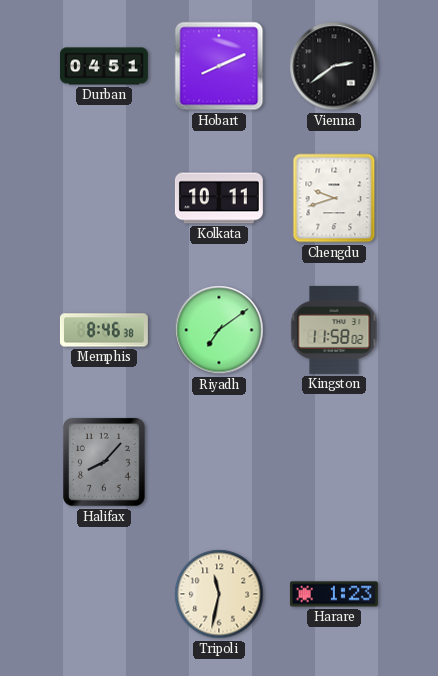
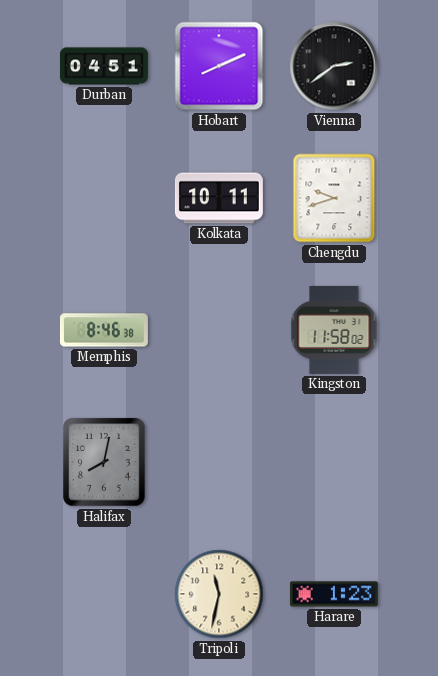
Riyadh: 7:09 -> none
Halifax: 8:07 -> 8:02
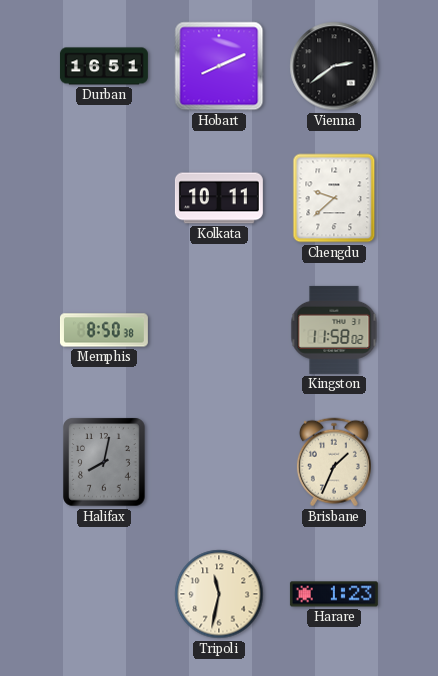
Durban: 04:51 -> 16:51
Chengdu: 9:42 -> 9:38
Memphis: 8:46 -> 8:50
Brisbane: none -> 1:34
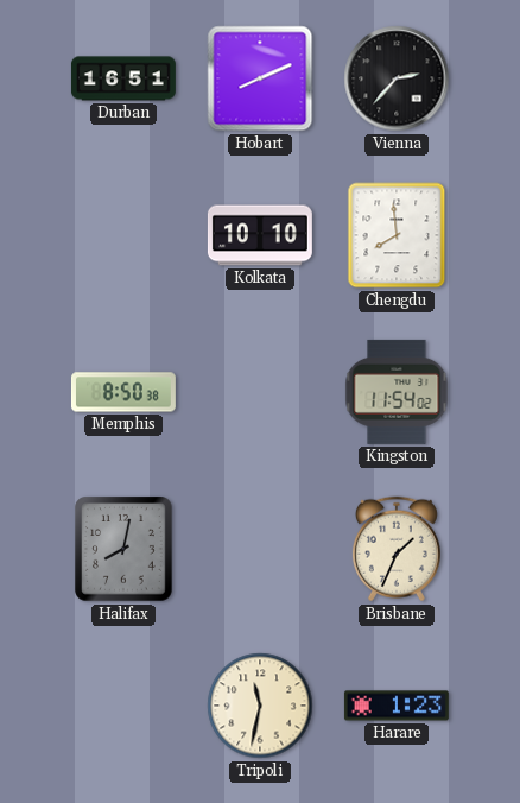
Vienna: 2:39 -> 2:37
Kolkata: 10:11 -> 10:10
Chengdu: 9:38 -> 7:59
Kingston: 11:58 -> 11:54
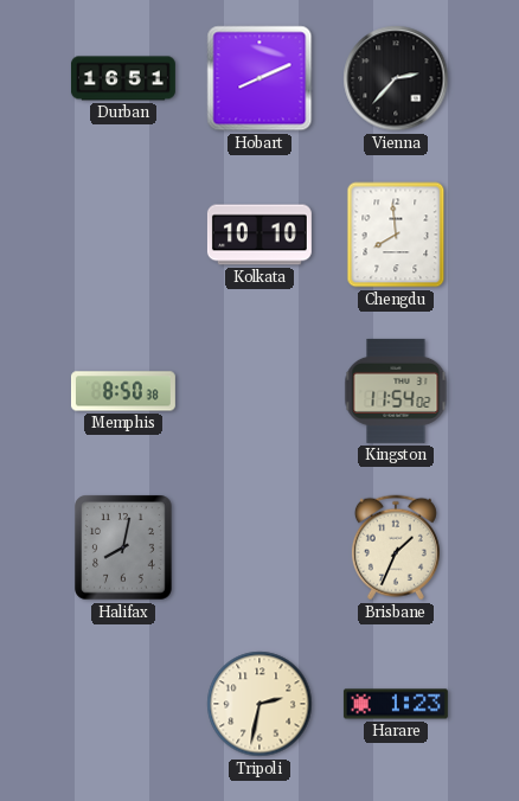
Tripoli: 11:32 -> 2:32
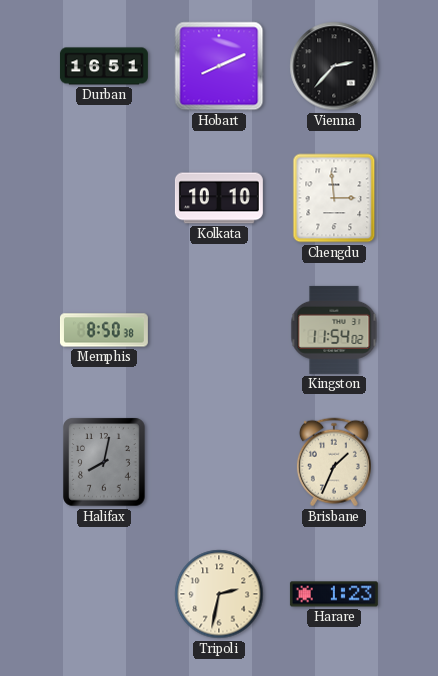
Chengdu: 7:59 -> 2:59
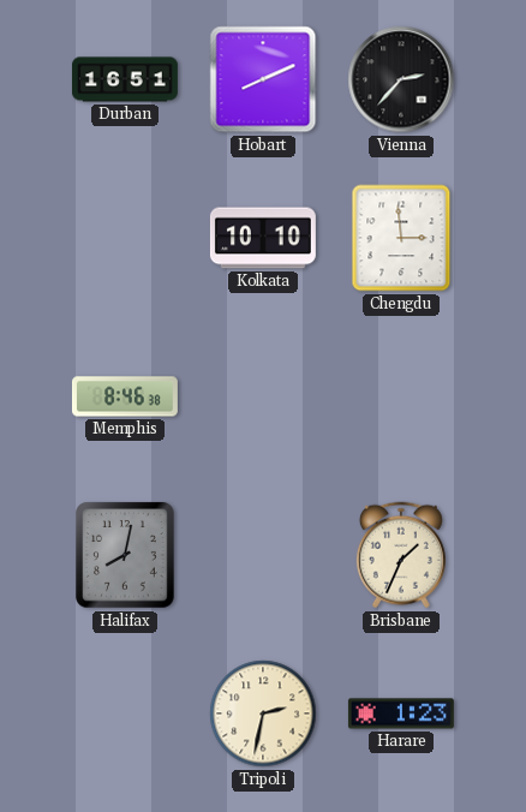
Memphis: 8:50 -> 8:46
Kingston: 11:54 -> none
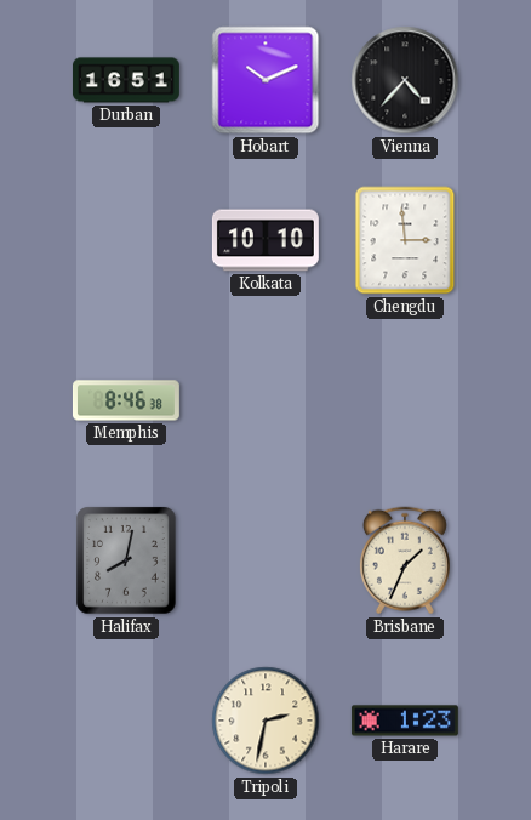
Hobart: 8:11 -> 10:11
Vienna: 2:37 -> 4:37
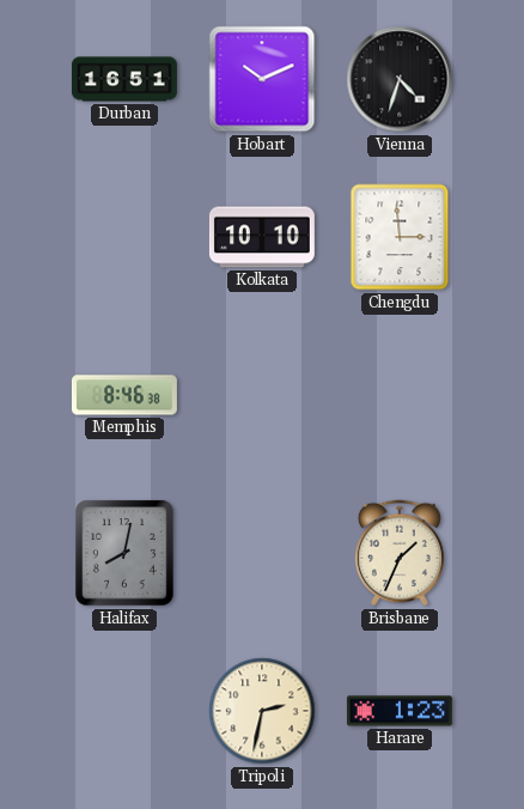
Vienna: 4:37 -> 4:33
